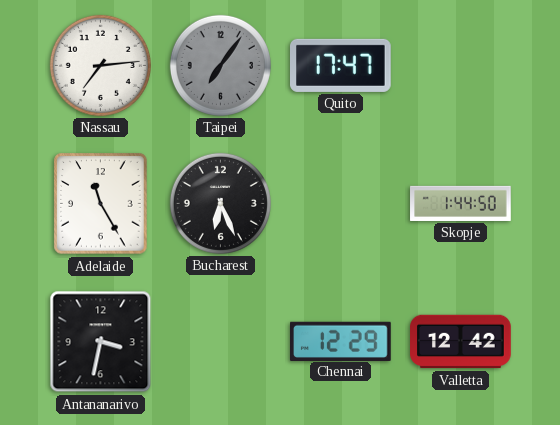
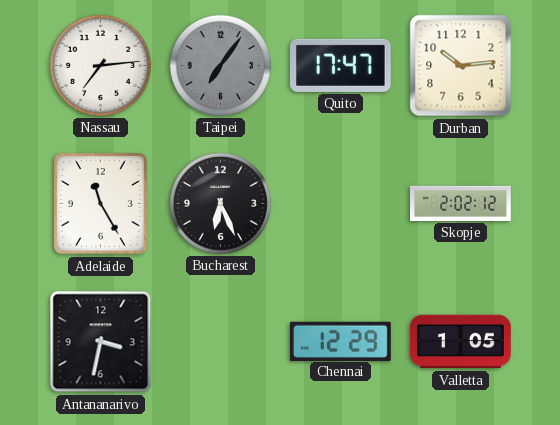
Durban: none -> 10:14
Skopje: 1:44 -> 2:02
Valletta: 12:42 -> 1:05
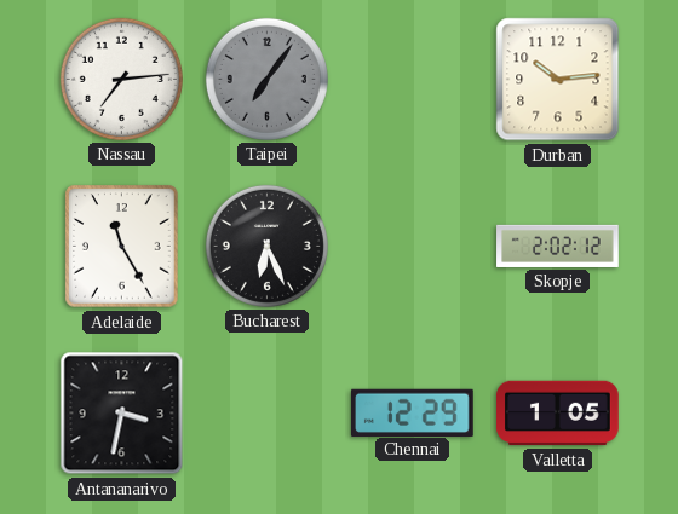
Quito: 17:47 -> none
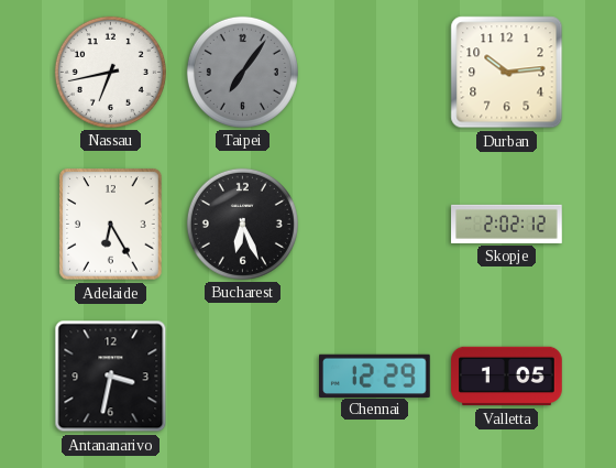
Nassau: 7:14 -> 6:43
Adelaide: 11:25 -> 6:25
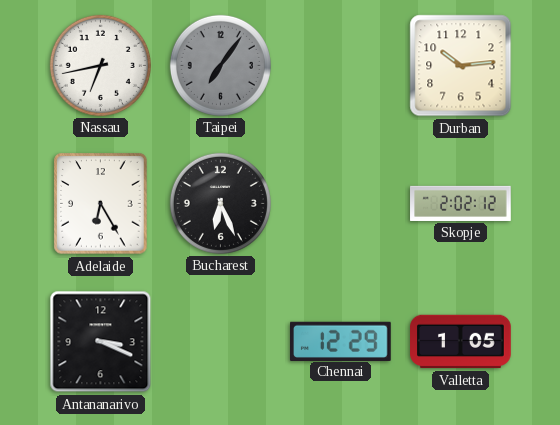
Antananarivo: 3:32 -> 3:19
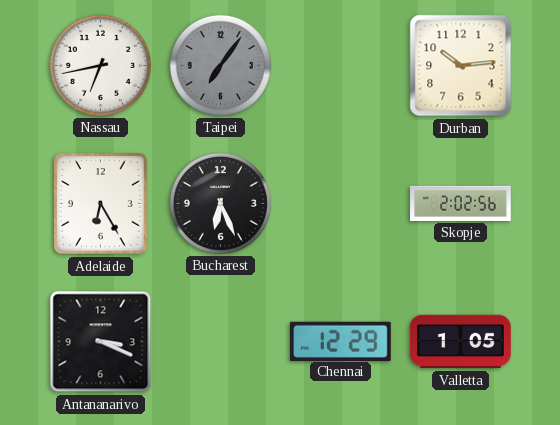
Skopje: 2:02:12 -> 2:02:56
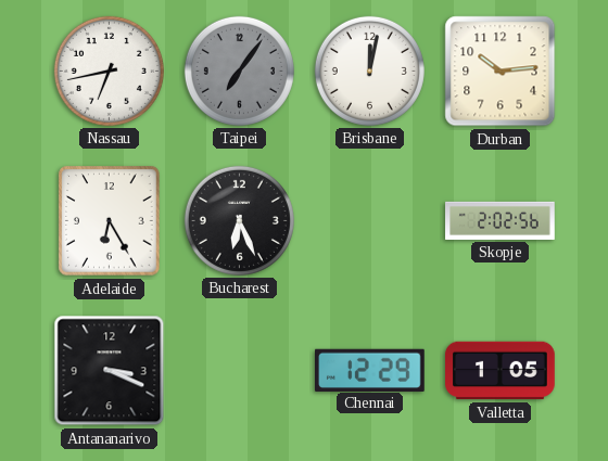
Brisbane: none -> 12:02
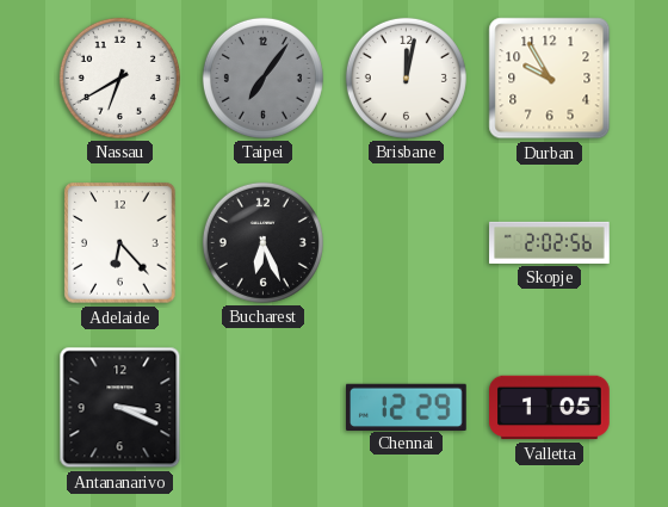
Nassau: 6:43 -> 6:40
Durban: 10:14 -> 9:55
Adelaide: 6:25 -> 6:23
